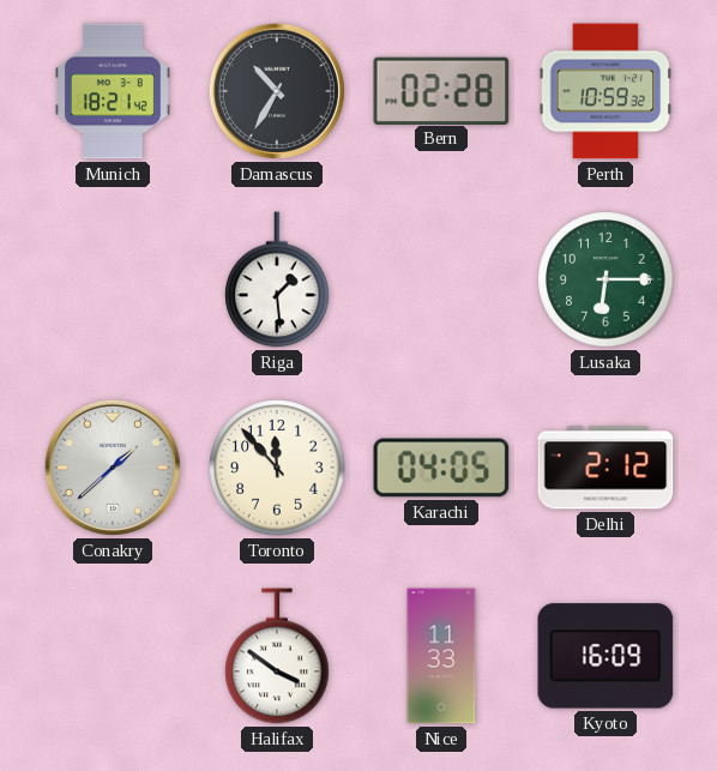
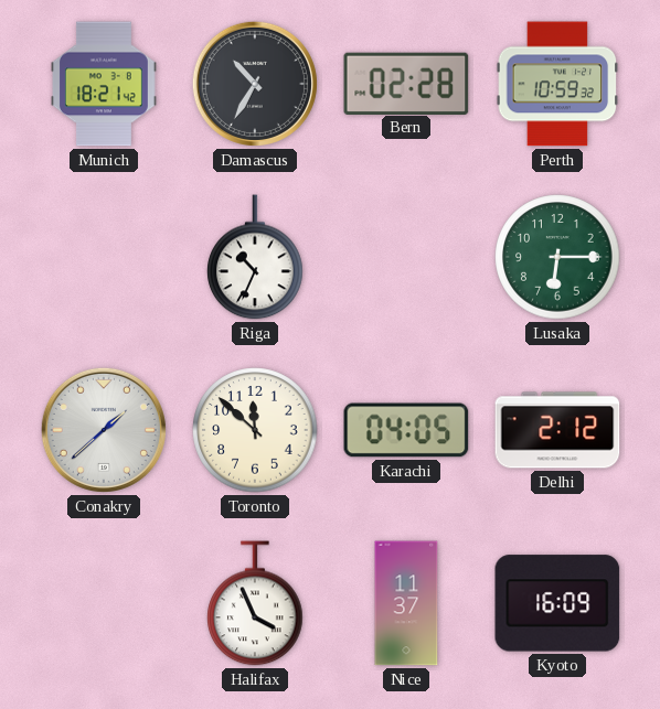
Riga: 1:29 -> 10:34
Toronto: 11:53 -> 11:52
Halifax: 3:51 -> 3:56
Nice: 11:33 -> 11:37
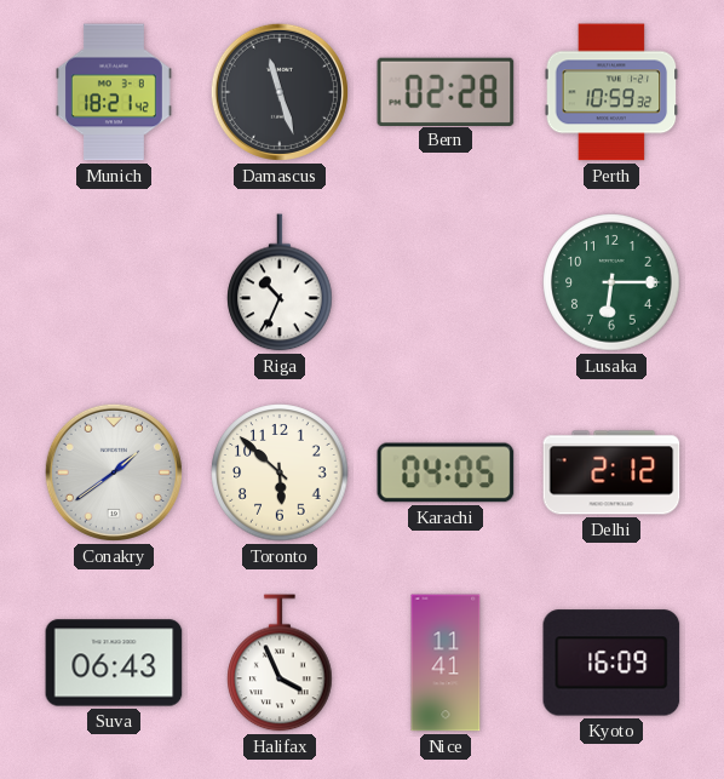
Damascus: 10:35 -> 11:27
Conakry: 1:38 -> 1:39
Toronto: 11:52 -> 5:52
Suva: none -> 06:43
Nice: 11:37 -> 11:41
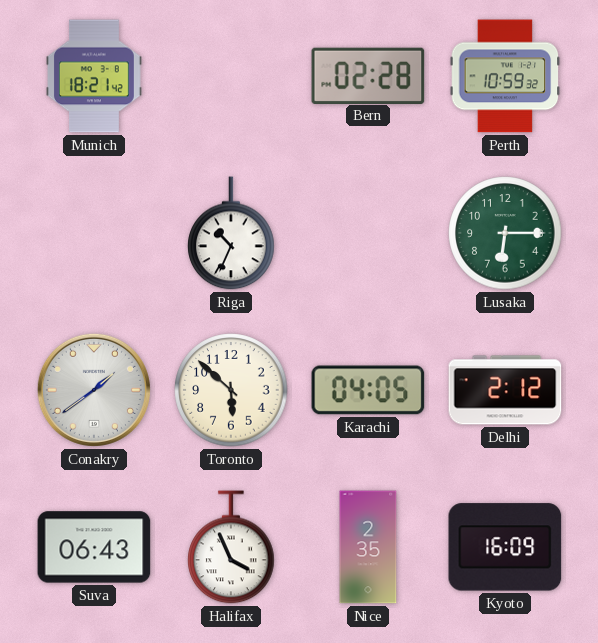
Damascus: 11:27 -> none
Nice: 11:41 -> 2:35
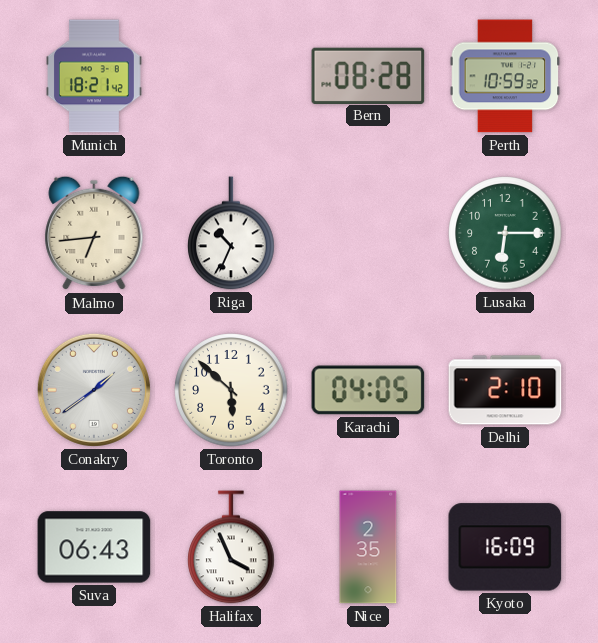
Bern: 02:28 -> 08:28
Malmo: none -> 6:44
Delhi: 2:12 -> 2:10
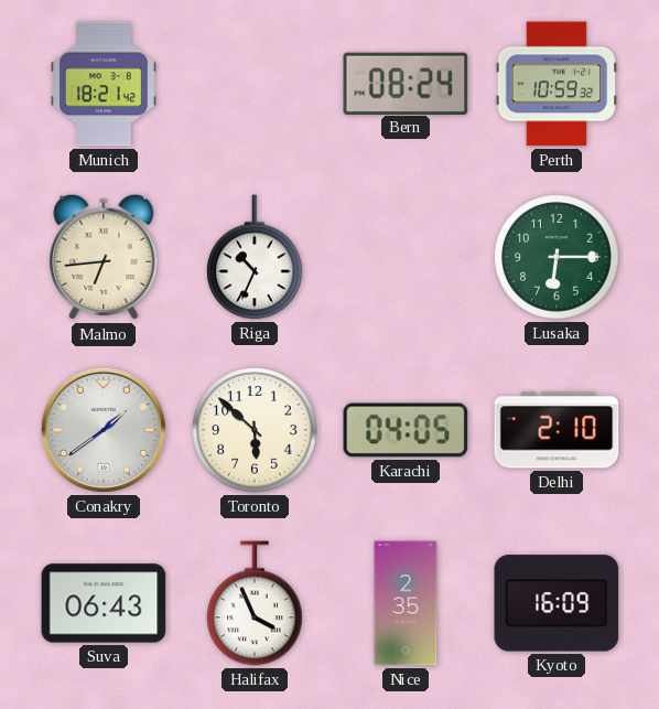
Bern: 08:28 -> 08:24
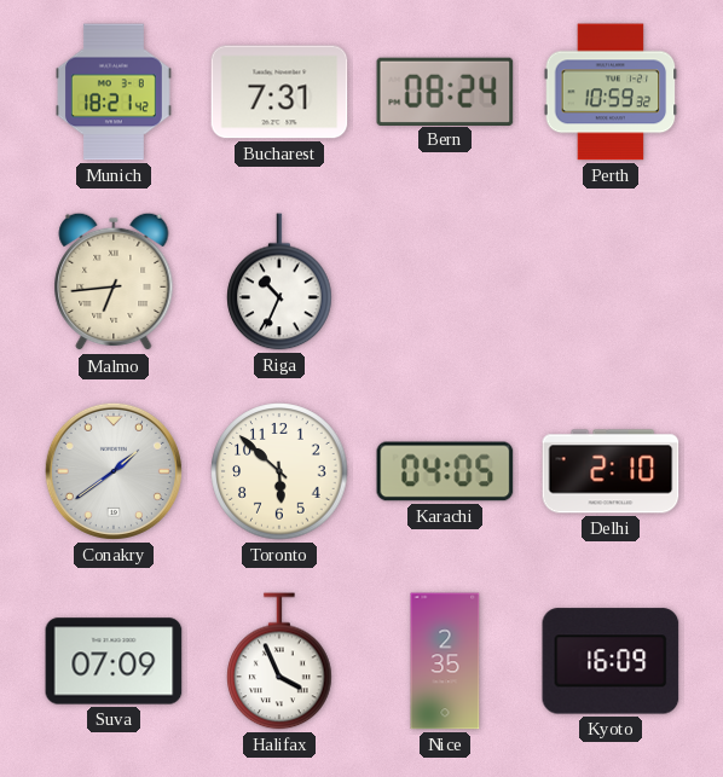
Bucharest: none -> 7:31
Lusaka: 6:15 -> none
Suva: 06:43 -> 07:09
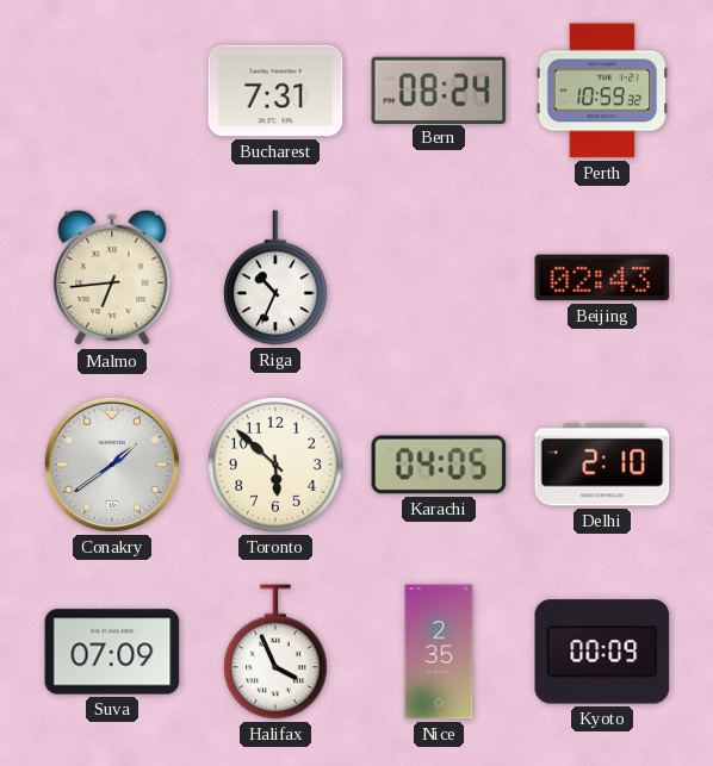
Munich: 18:21 -> none
Beijing: none -> 02:43
Kyoto: 16:09 -> 00:09
